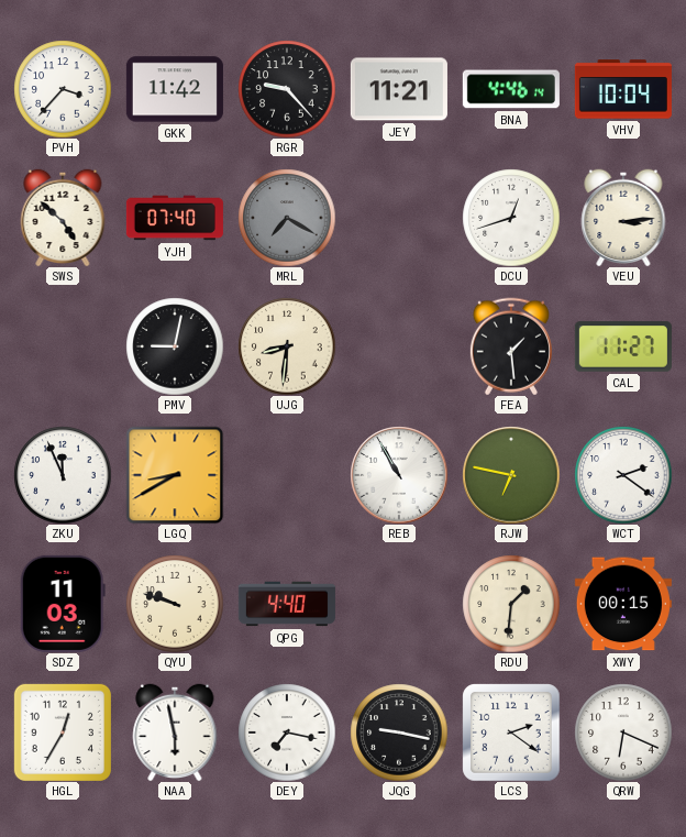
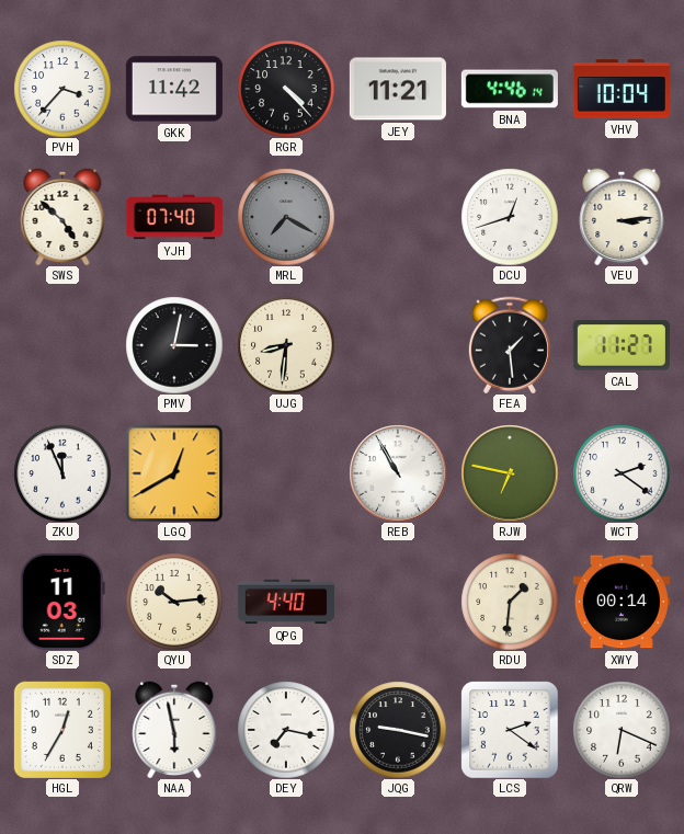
RGR: 9:23 -> 4:23
PMV: 9:02 -> 3:02
LGQ: 8:40 -> 12:40
QYU: 9:48 -> 10:14
XWY: 00:15 -> 00:14
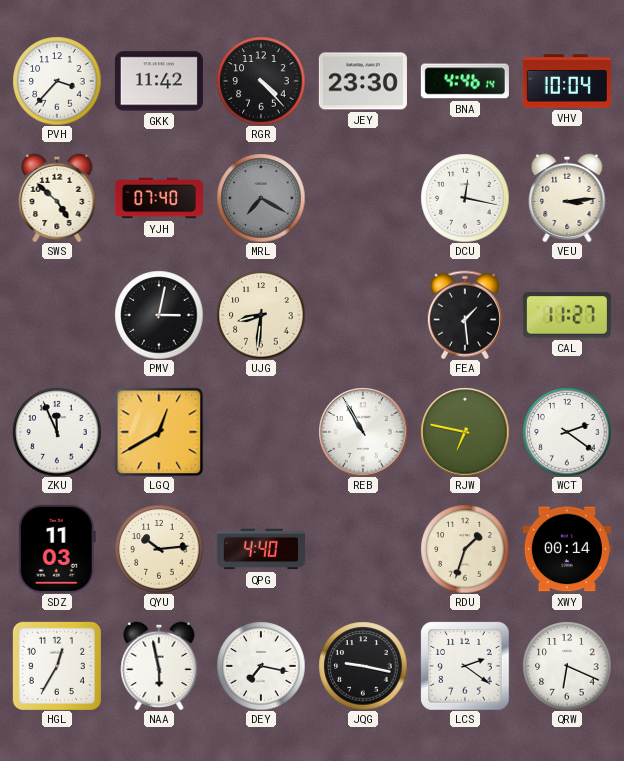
JEY: 11:21 -> 23:30
DCU: 12:42 -> 12:17
RDU: 1:31 -> 1:33
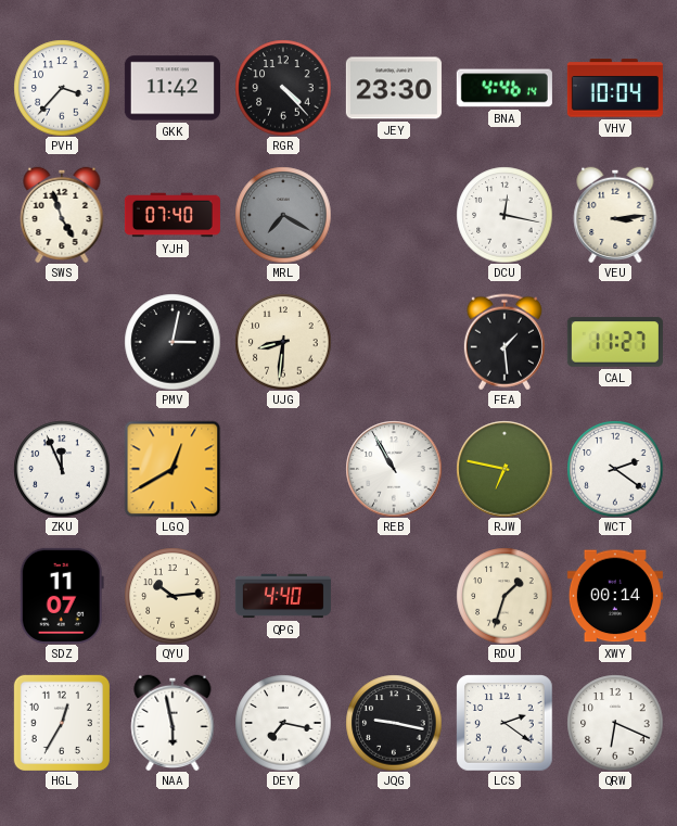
SWS: 4:52 -> 4:57
SDZ: 11:03 -> 11:07
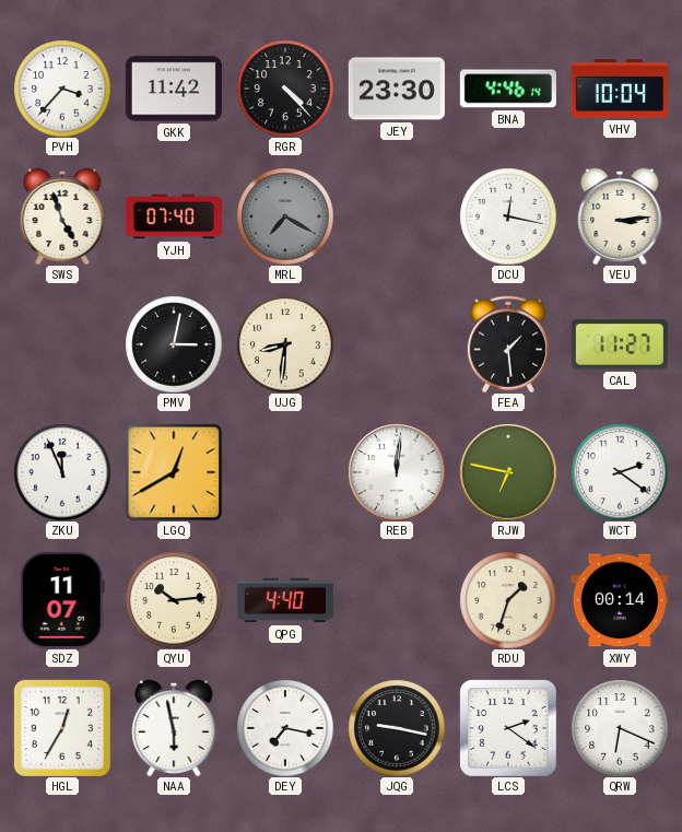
REB: 10:55 -> 12:01
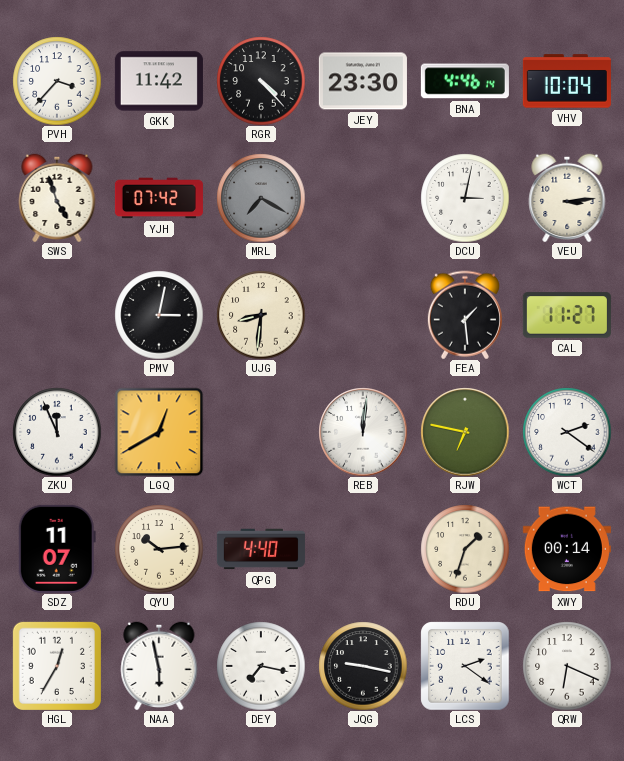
YJH: 07:40 -> 07:42
DCU: 12:17 -> 3:02
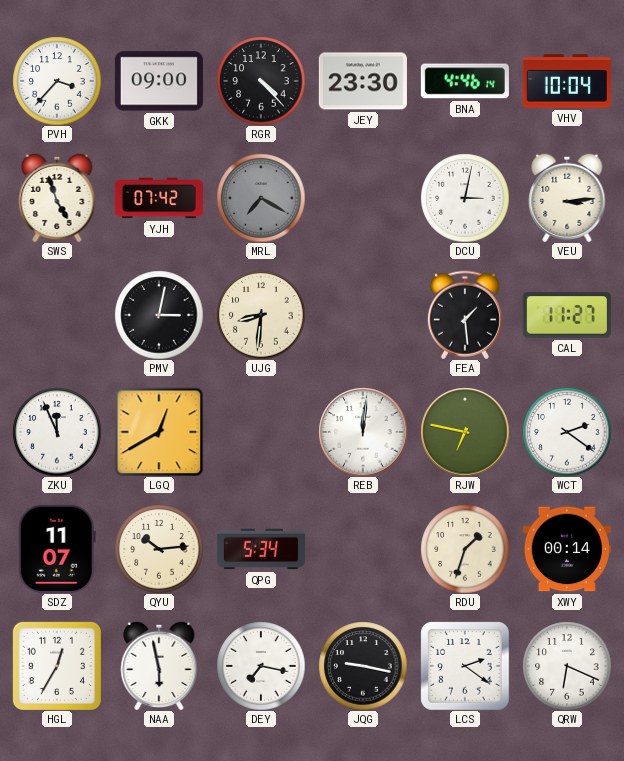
GKK: 11:42 -> 09:00
QPG: 4:40 -> 5:34
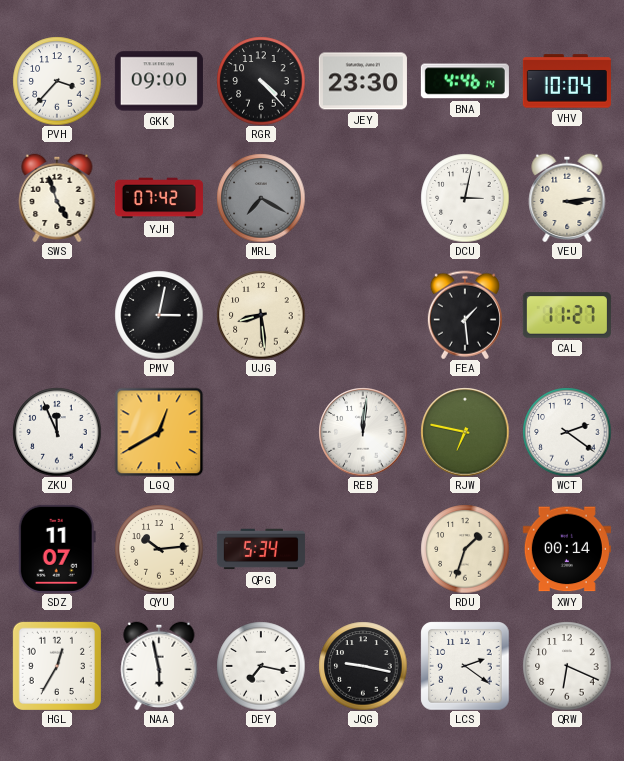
UJG: 8:31 -> 8:29
